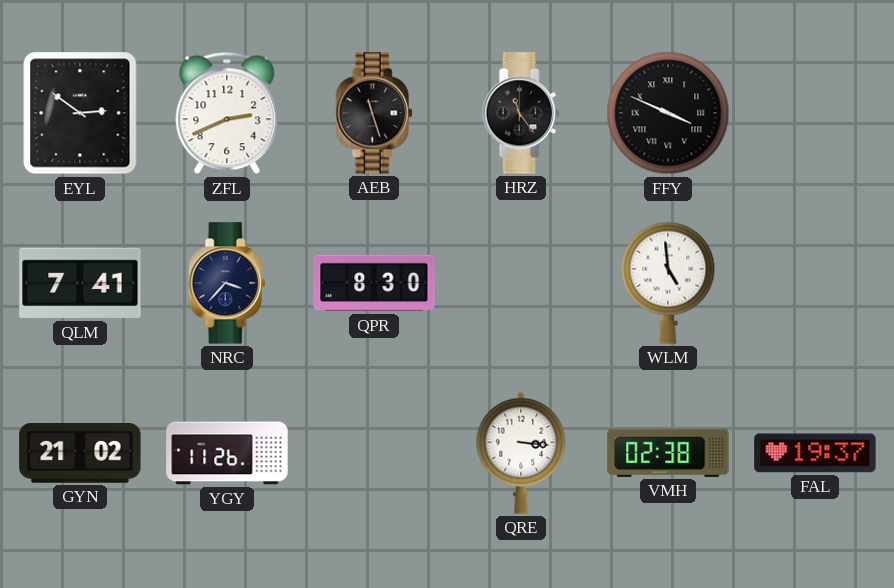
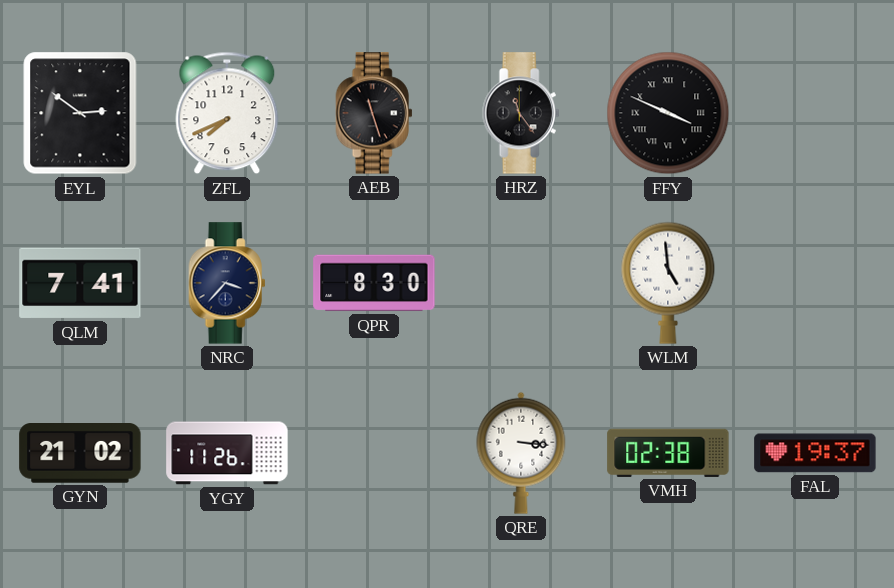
ZFL: 2:41 -> 7:41
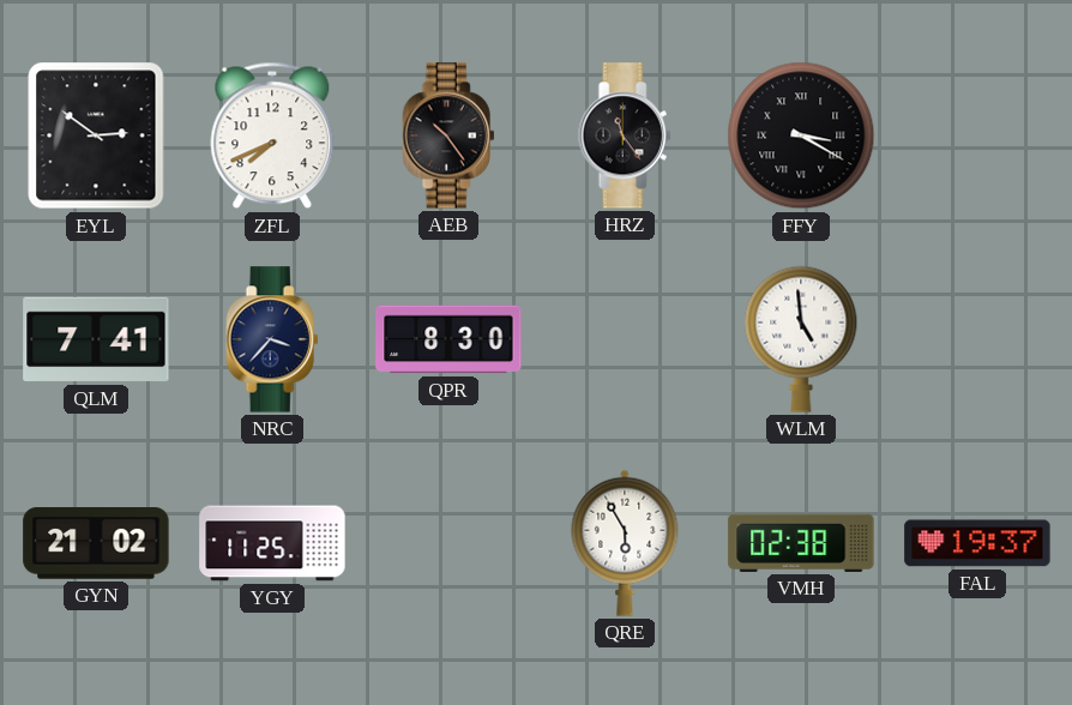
AEB: 11:27 -> 10:24
FFY: 3:49 -> 3:20
YGY: 11:26 -> 11:25
QRE: 3:16 -> 5:55
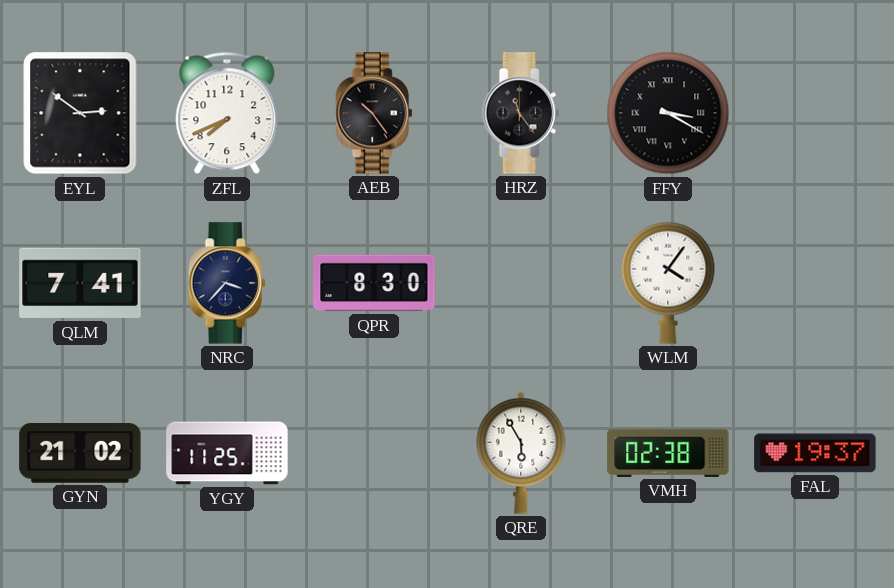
WLM: 4:59 -> 4:06
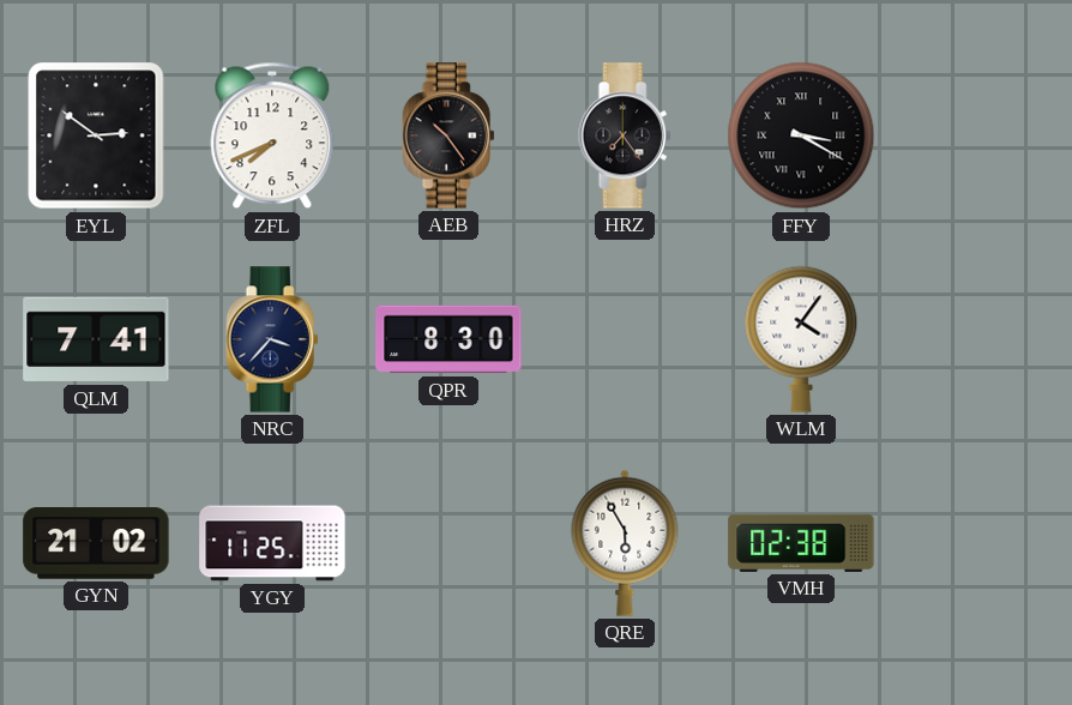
HRZ: 11:24 -> 7:24
FAL: 19:37 -> none
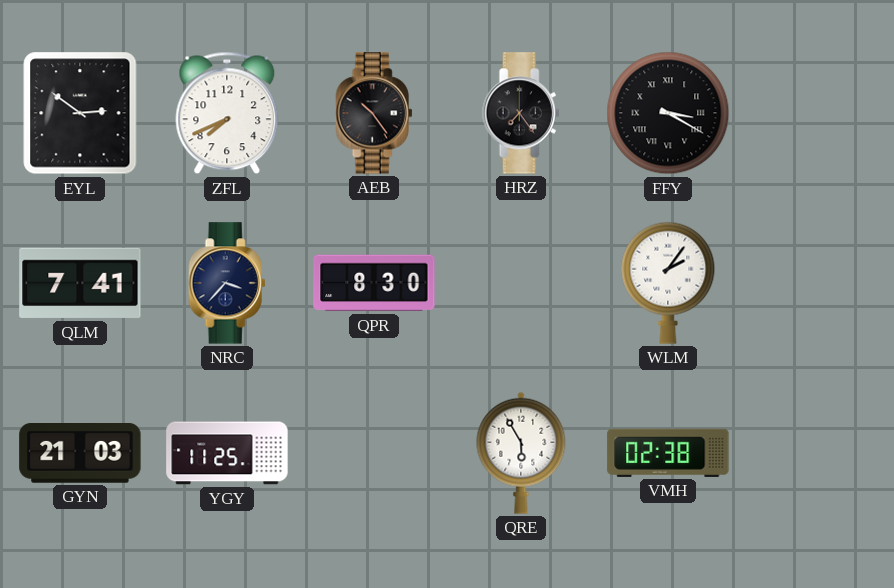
WLM: 4:06 -> 2:06
GYN: 21:02 -> 21:03
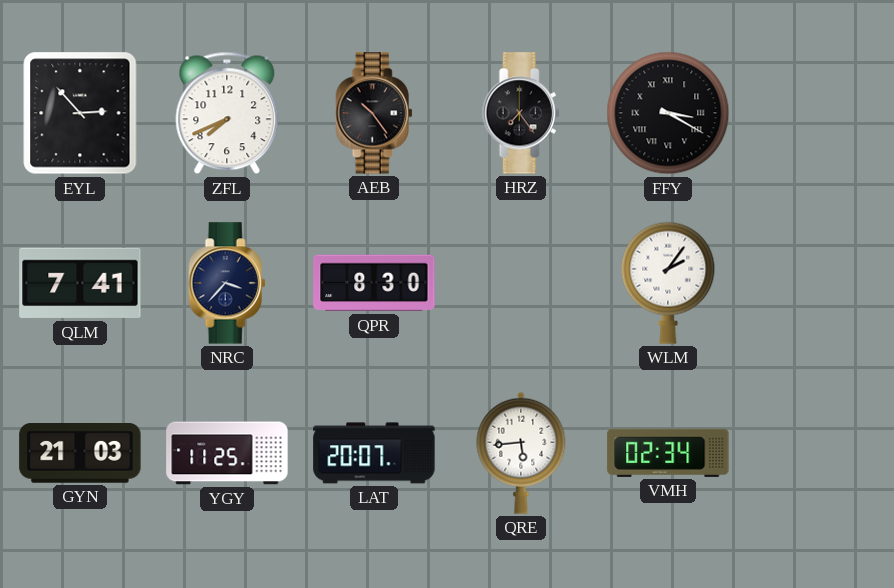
EYL: 2:51 -> 2:53
LAT: none -> 20:07
QRE: 5:55 -> 5:44
VMH: 02:38 -> 02:34
